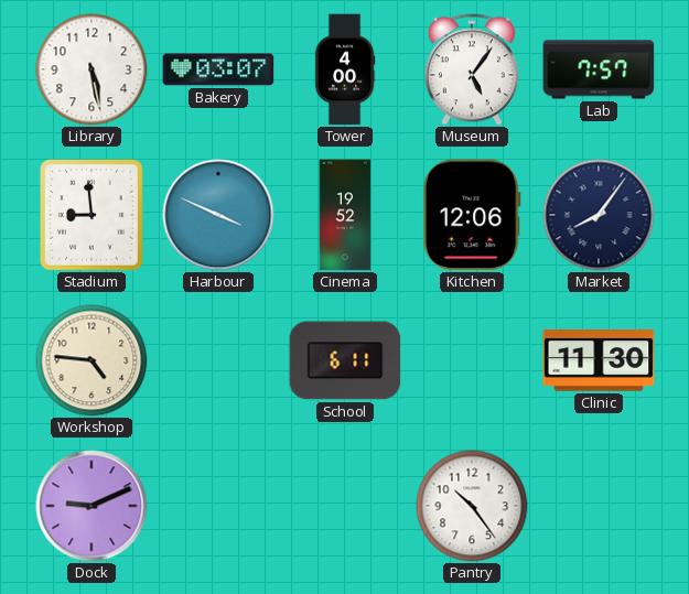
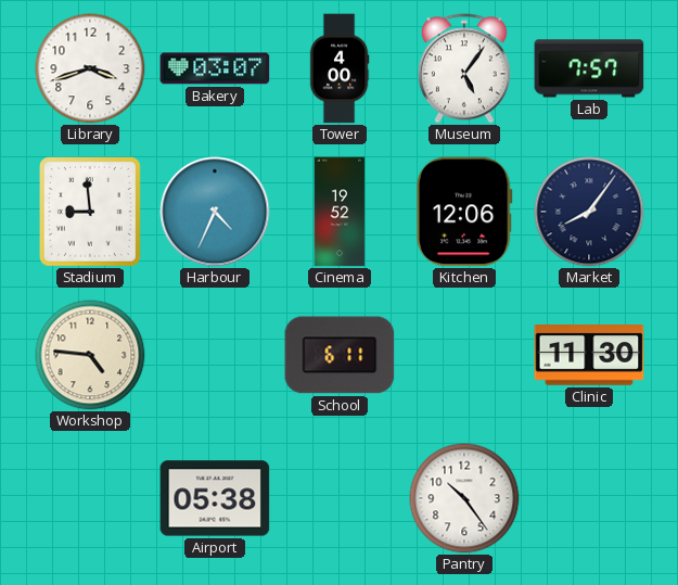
Library: 5:28 -> 3:42
Harbour: 3:49 -> 4:34
Dock: 9:11 -> none
Airport: none -> 05:38
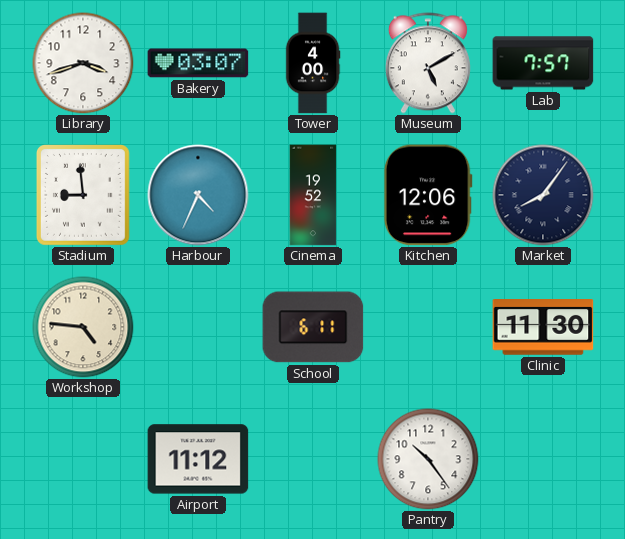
Museum: 5:06 -> 5:10
Airport: 05:38 -> 11:12
